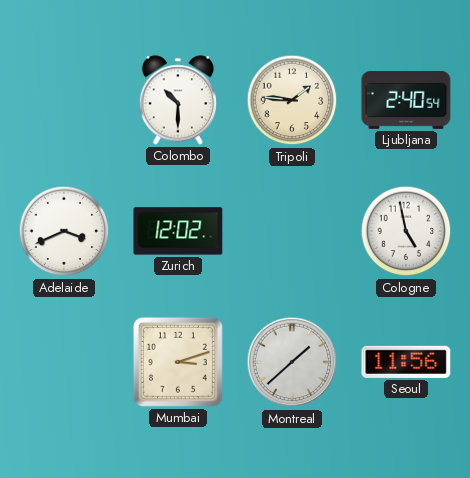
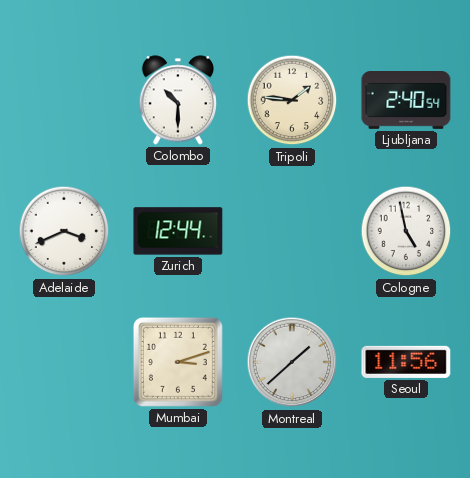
Zurich: 12:02 -> 12:44
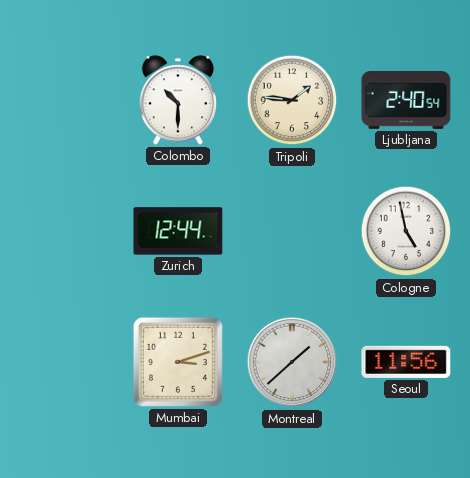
Adelaide: 3:41 -> none
